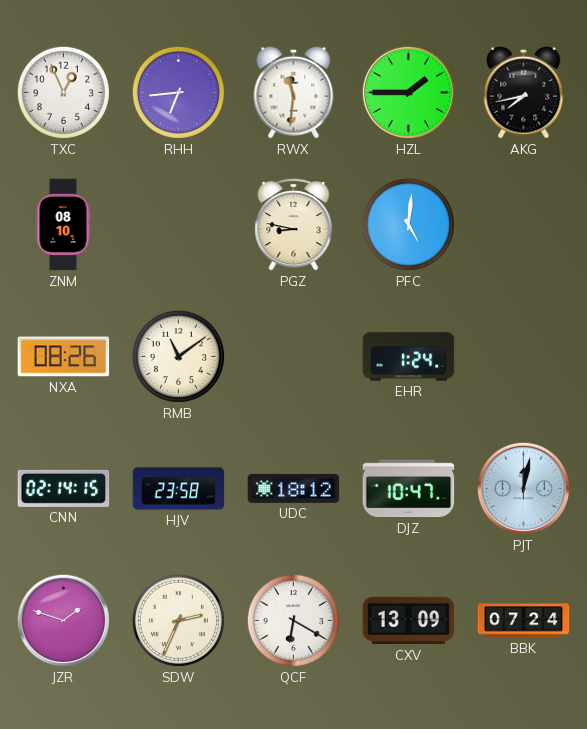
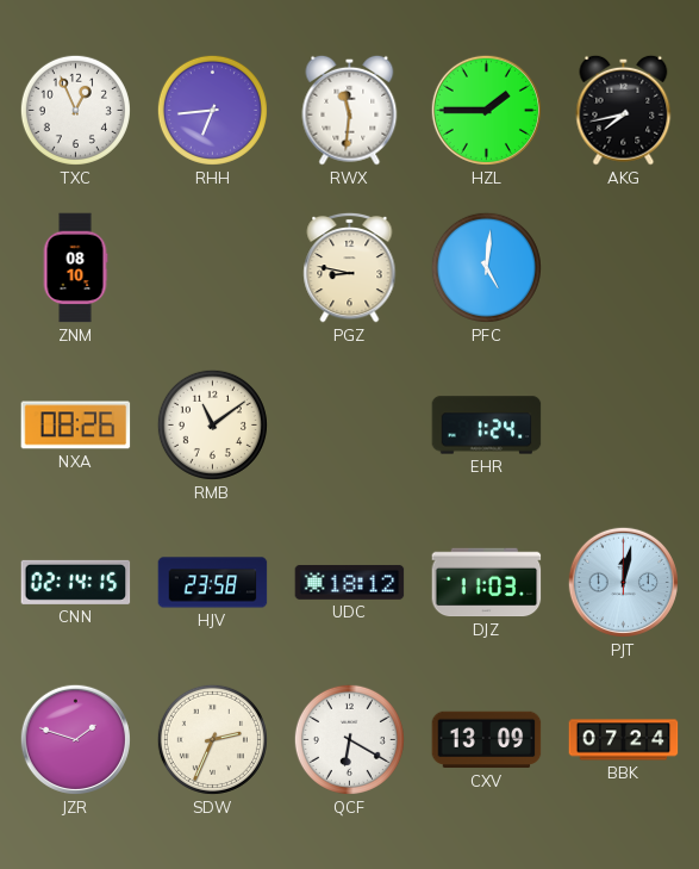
DJZ: 10:47 -> 11:03
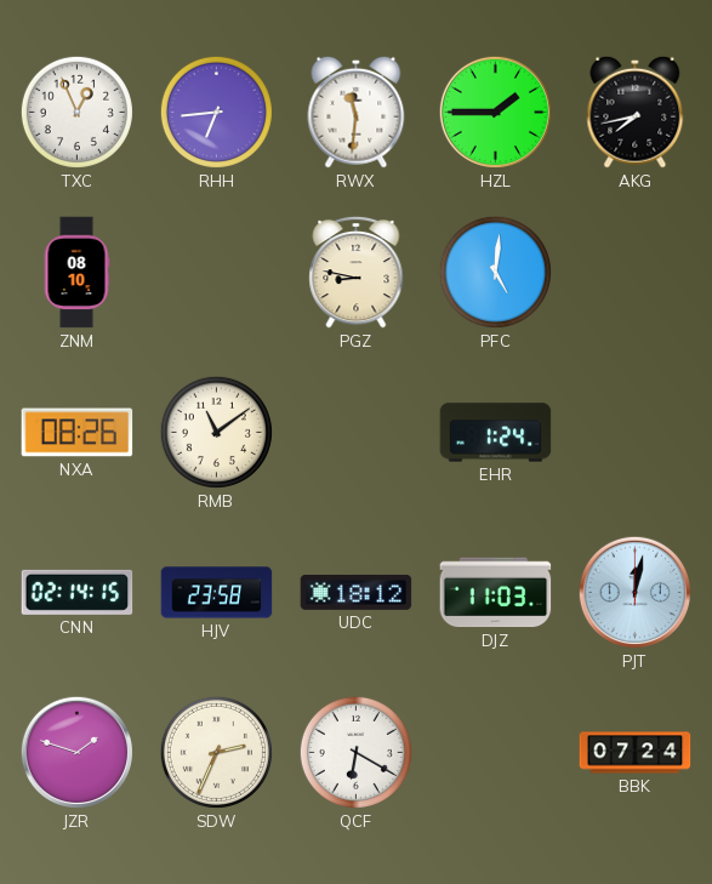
CXV: 13:09 -> none
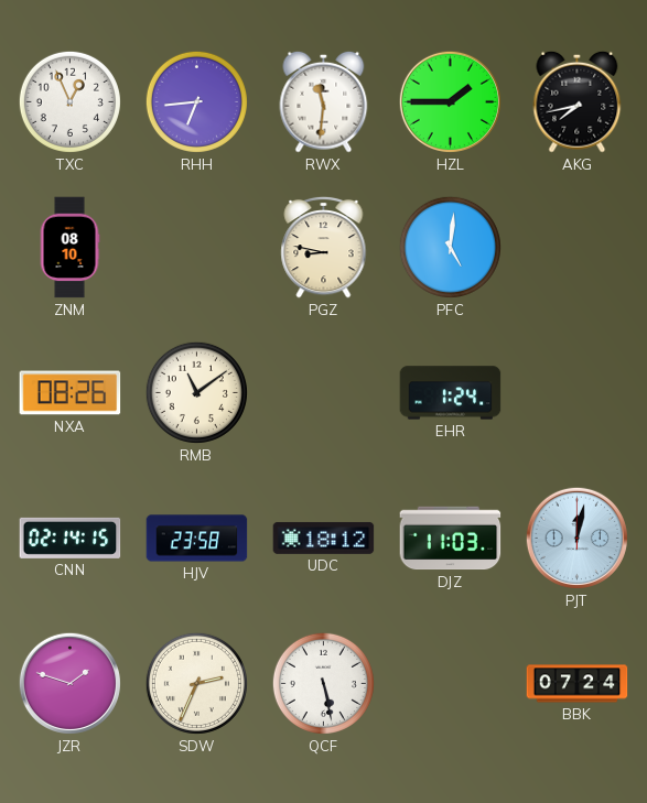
QCF: 6:20 -> 5:28
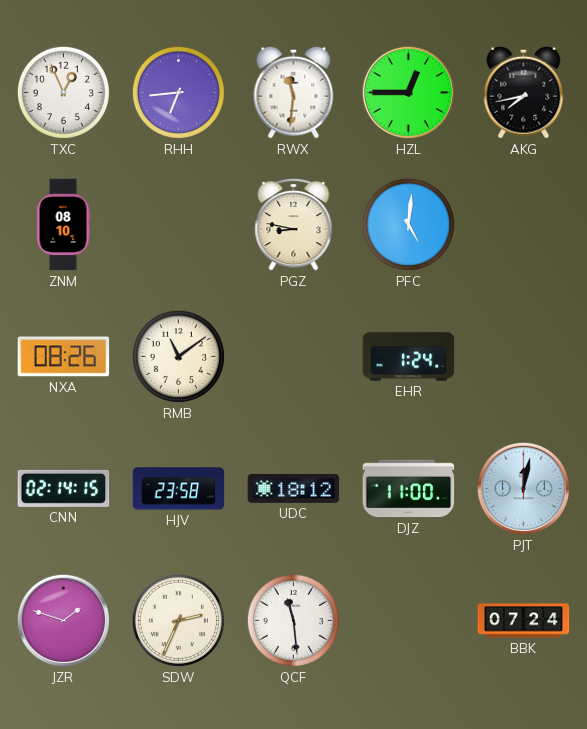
HZL: 1:45 -> 12:45
DJZ: 11:03 -> 11:00
QCF: 5:28 -> 11:29
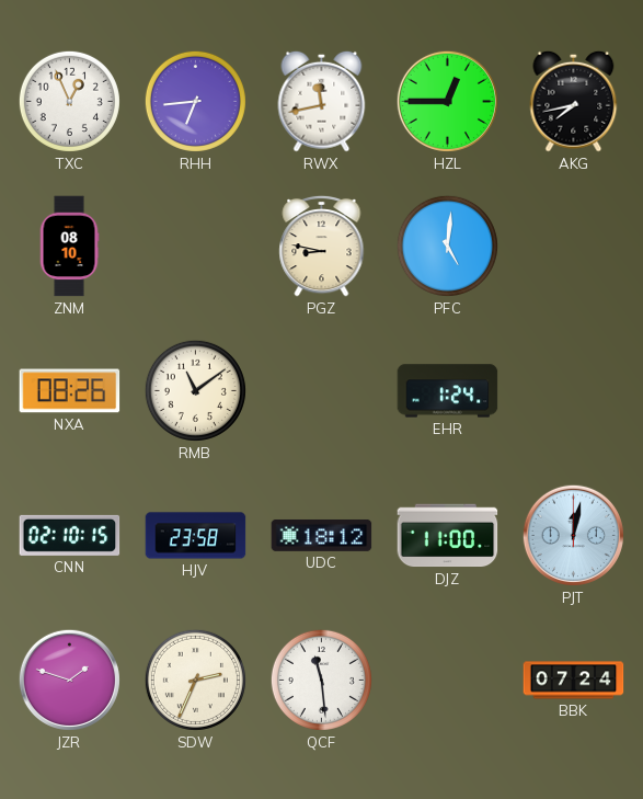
RWX: 11:31 -> 11:43
CNN: 02:14 -> 02:10
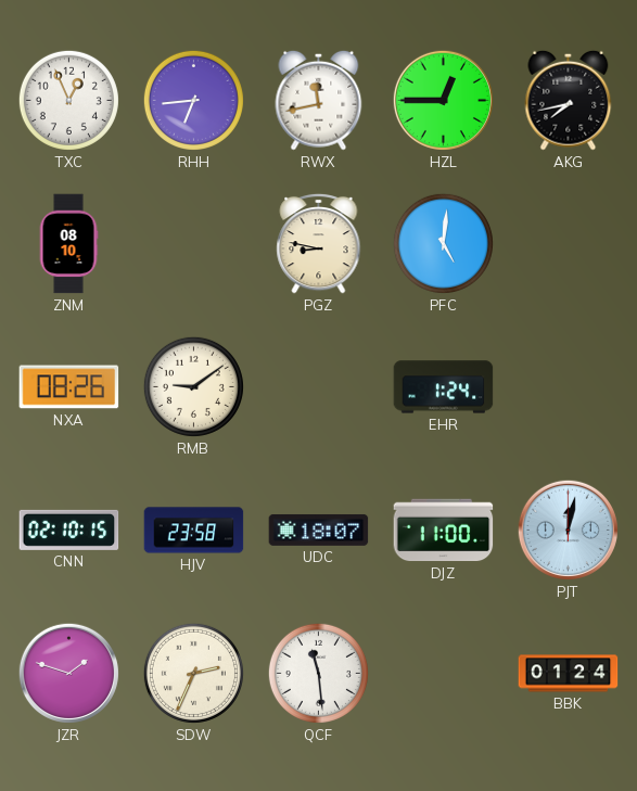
RMB: 11:09 -> 9:09
UDC: 18:12 -> 18:07
BBK: 07:24 -> 01:24
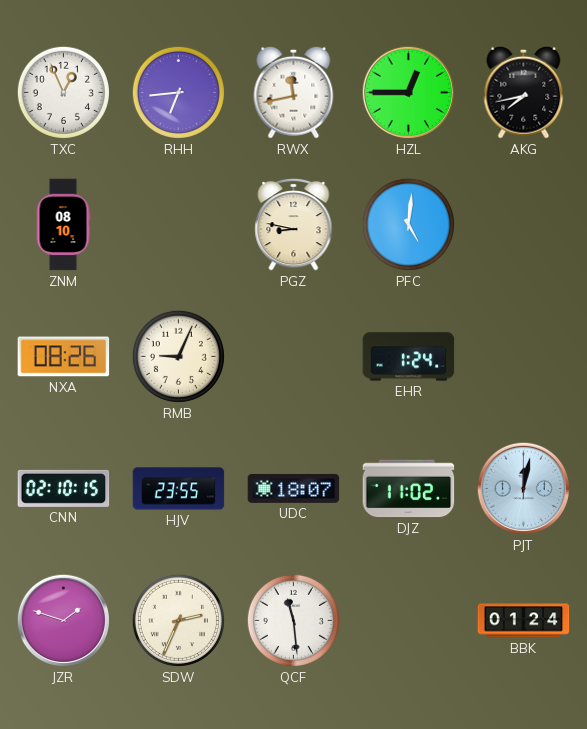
RMB: 9:09 -> 9:04
HJV: 23:58 -> 23:55
DJZ: 11:00 -> 11:02
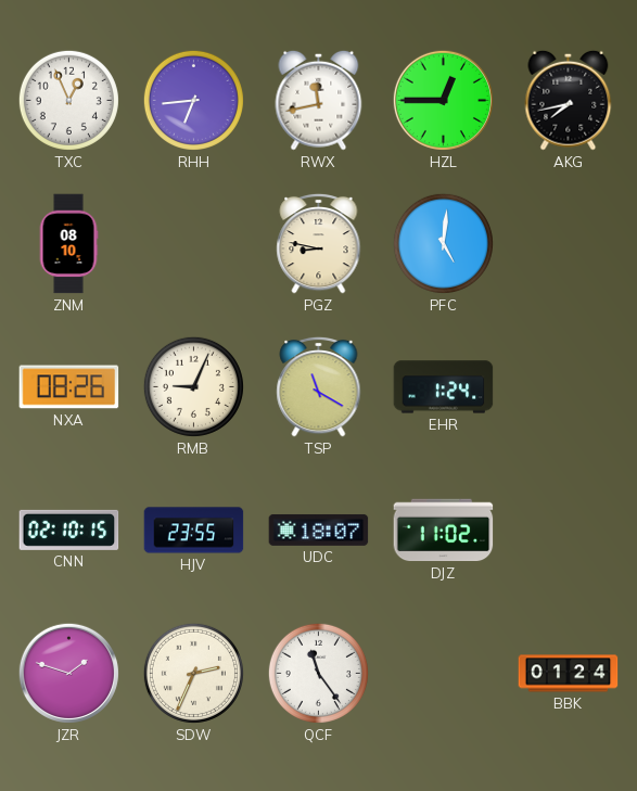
TSP: none -> 11:20
PJT: 12:02 -> none
QCF: 11:29 -> 11:24
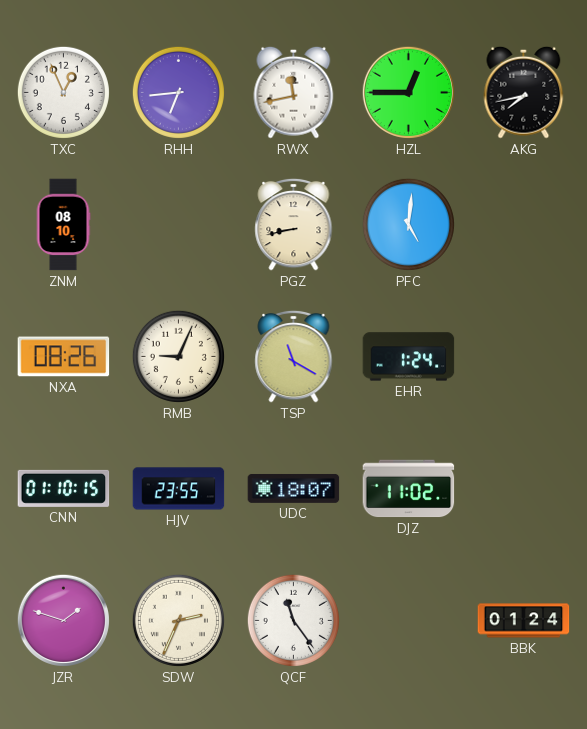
PGZ: 8:47 -> 8:43
CNN: 02:10 -> 01:10
